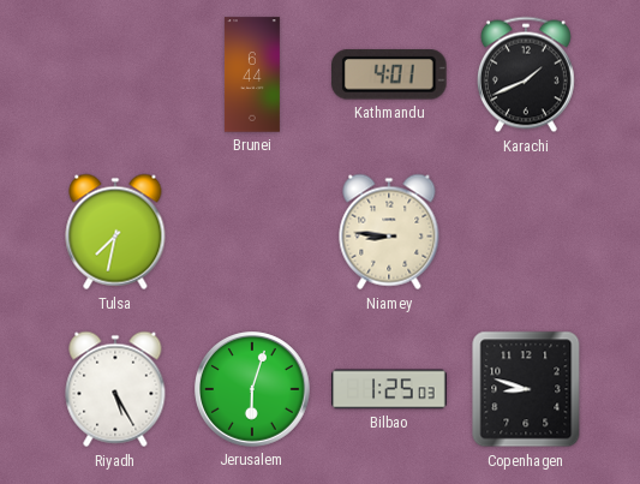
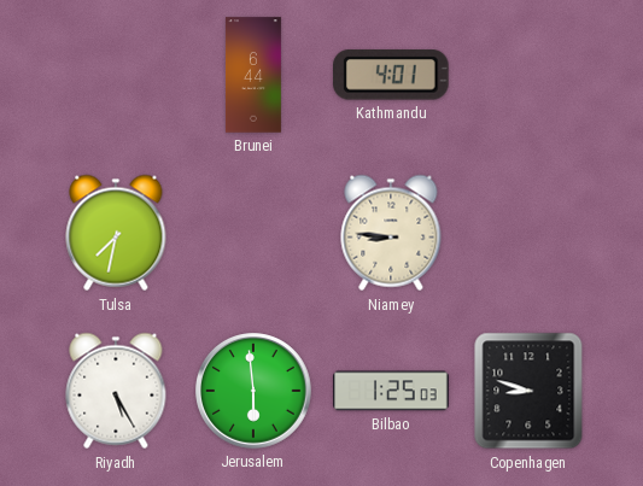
Karachi: 1:41 -> none
Jerusalem: 6:03 -> 5:59
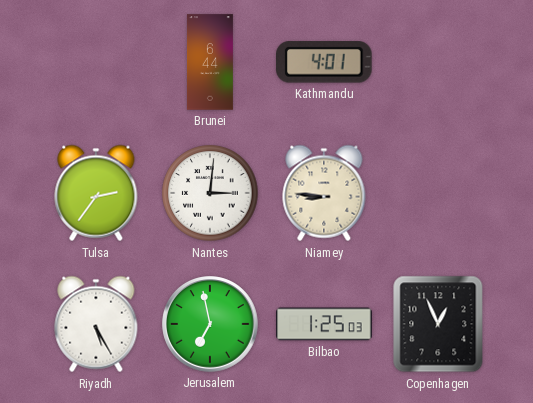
Tulsa: 7:32 -> 2:36
Nantes: none -> 3:01
Jerusalem: 5:59 -> 6:58
Copenhagen: 8:48 -> 12:56
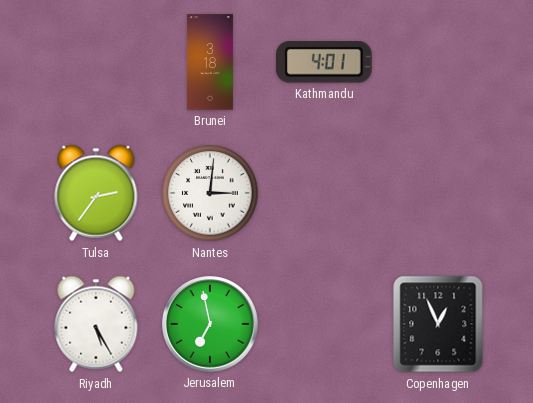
Brunei: 6:44 -> 3:18
Niamey: 8:46 -> none
Bilbao: 1:25 -> none
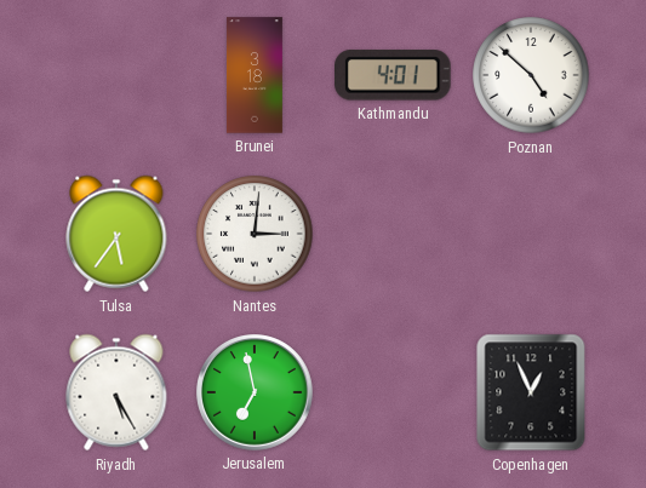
Poznan: none -> 4:52
Tulsa: 2:36 -> 5:36
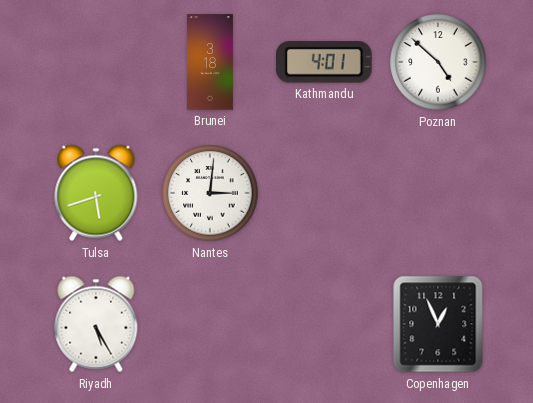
Tulsa: 5:36 -> 5:42
Jerusalem: 6:58 -> none
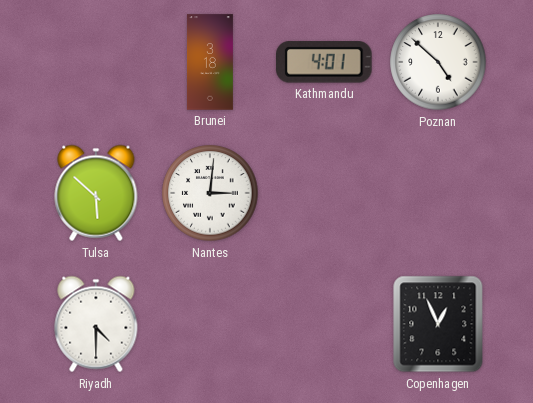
Tulsa: 5:42 -> 5:52
Riyadh: 5:25 -> 4:30
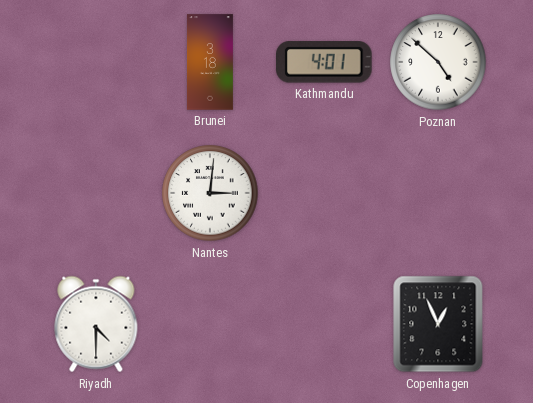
Tulsa: 5:52 -> none
